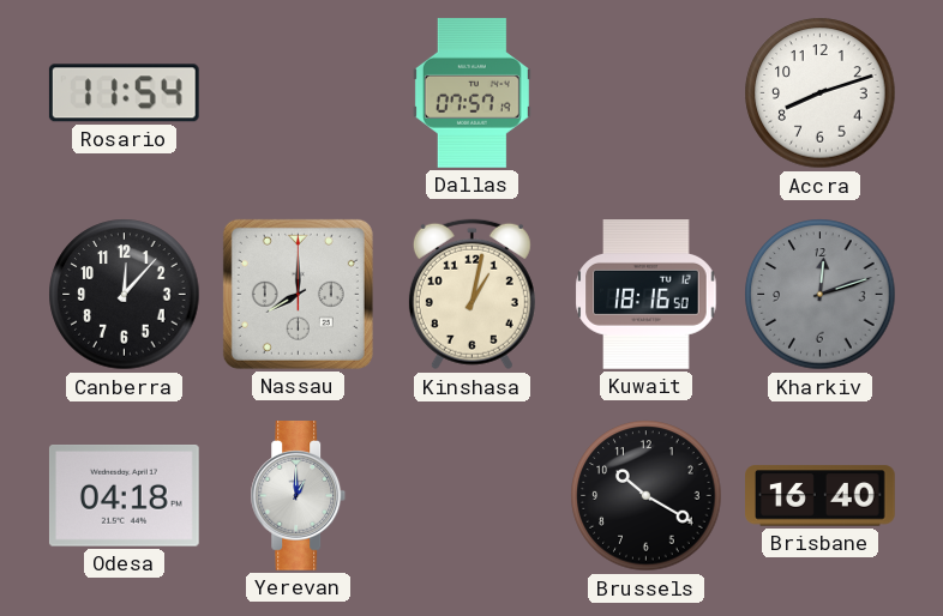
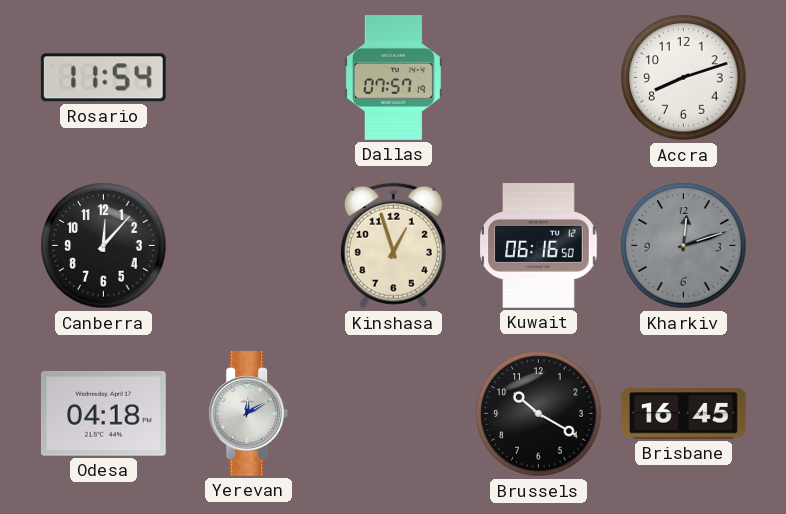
Nassau: 8:00 -> none
Kinshasa: 1:02 -> 12:57
Kuwait: 18:16 -> 06:16
Yerevan: 1:00 -> 12:10
Brisbane: 16:40 -> 16:45
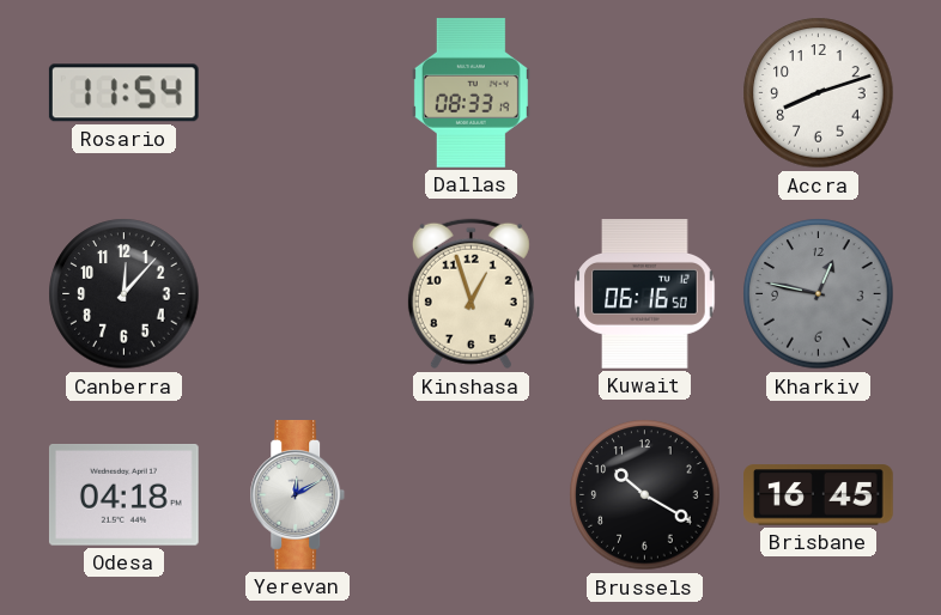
Dallas: 07:57 -> 08:33
Kharkiv: 12:12 -> 12:47
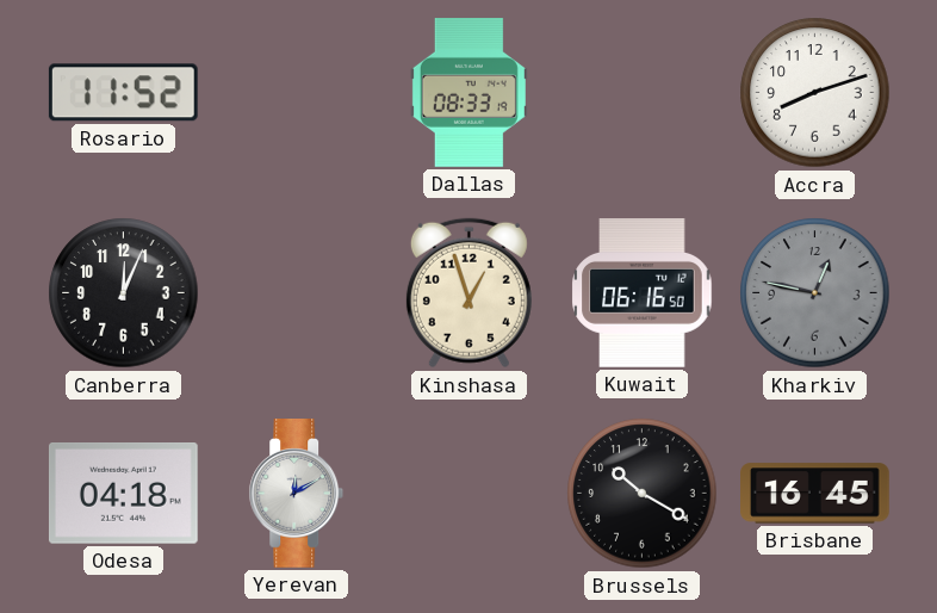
Rosario: 11:54 -> 11:52
Canberra: 12:07 -> 12:04
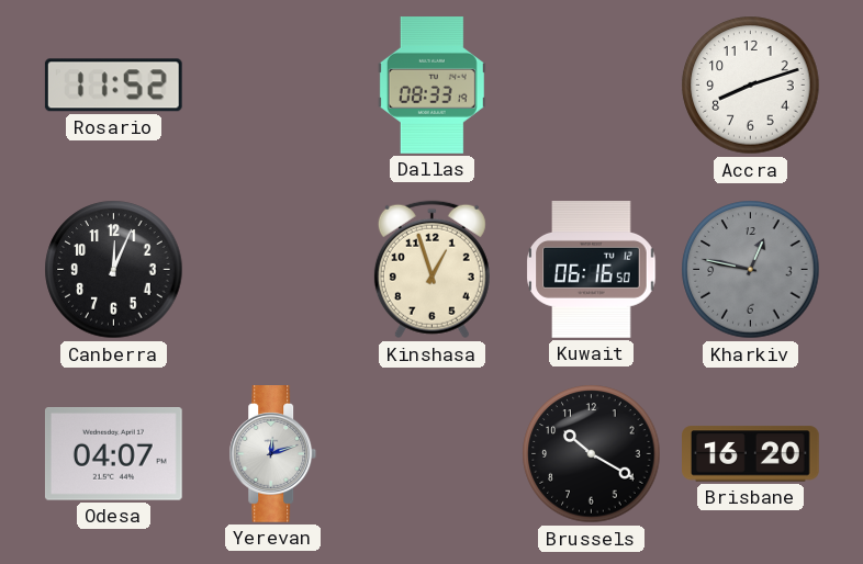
Odesa: 04:18 -> 04:07
Yerevan: 12:10 -> 12:12
Brisbane: 16:45 -> 16:20
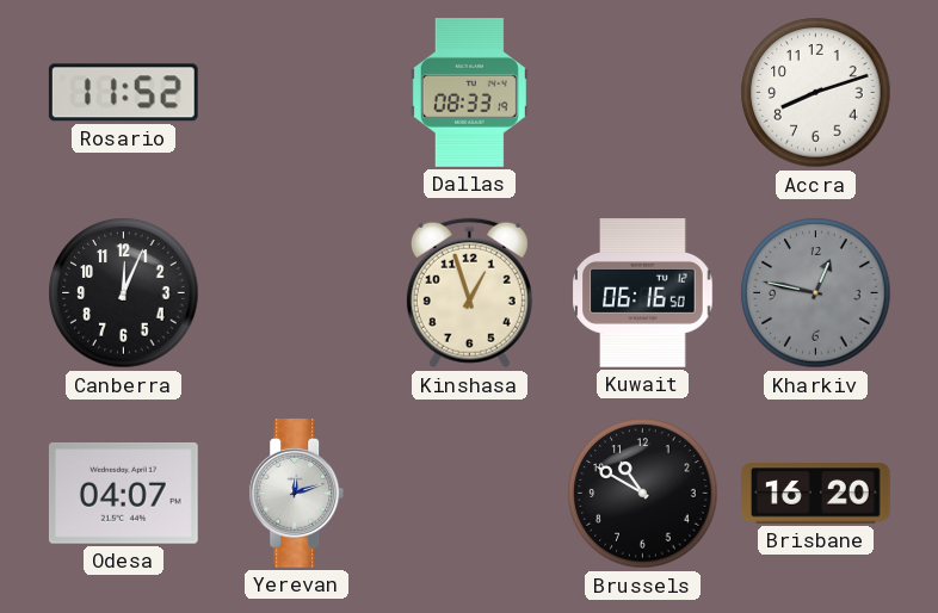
Brussels: 10:20 -> 10:50
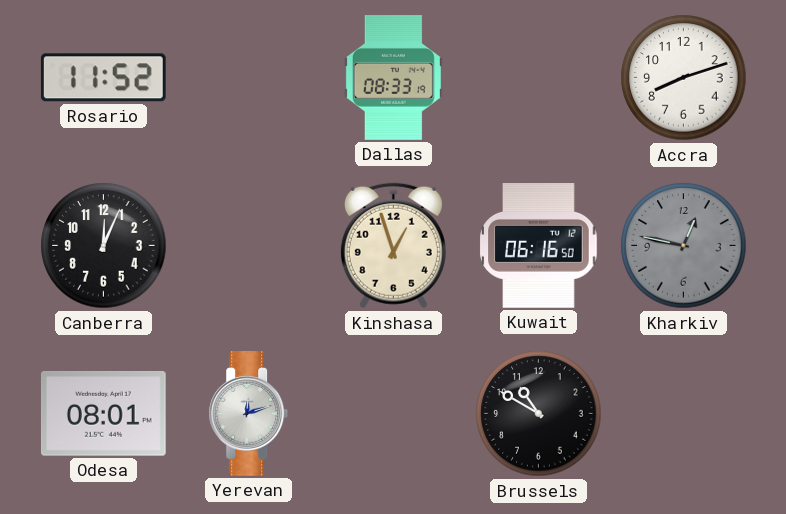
Odesa: 04:07 -> 08:01
Brisbane: 16:20 -> none
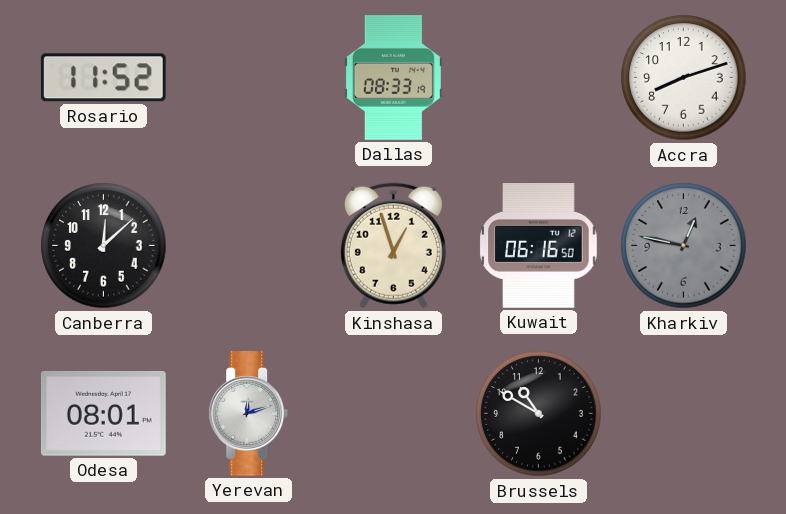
Canberra: 12:04 -> 12:08
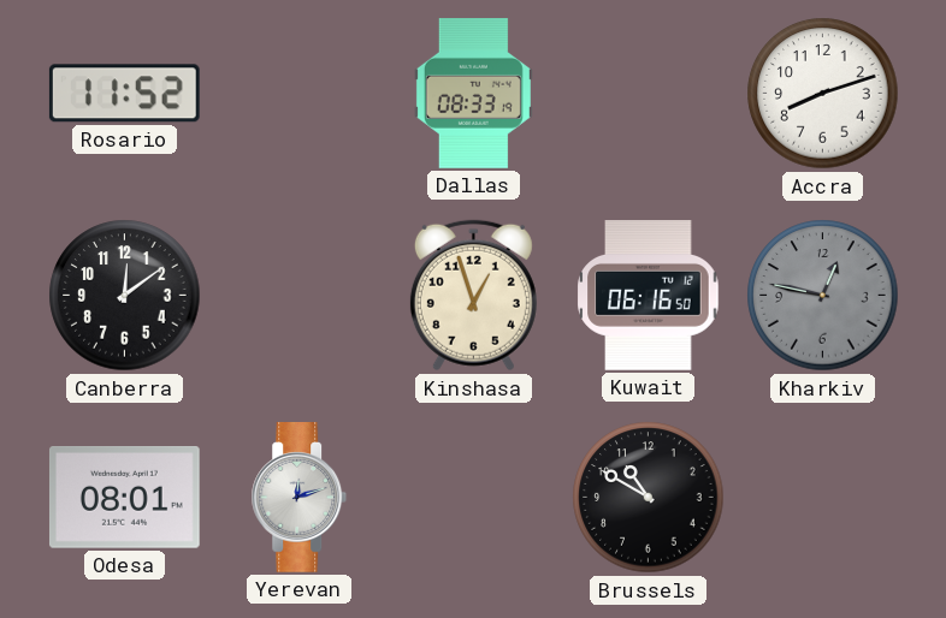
Canberra: 12:08 -> 12:09
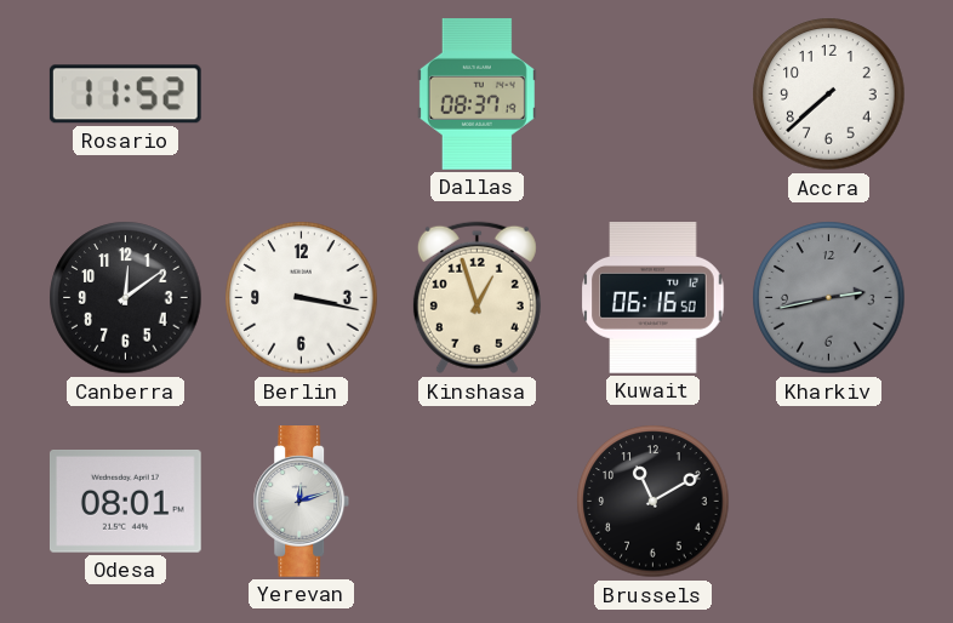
Dallas: 08:33 -> 08:37
Accra: 8:12 -> 7:38
Berlin: none -> 3:17
Kharkiv: 12:47 -> 2:43
Brussels: 10:50 -> 11:10
